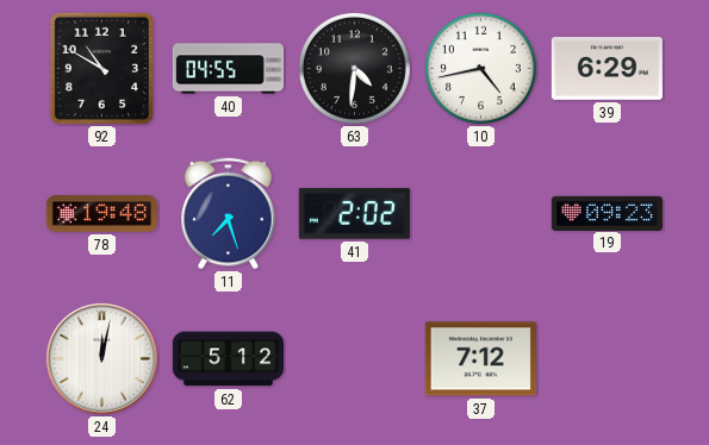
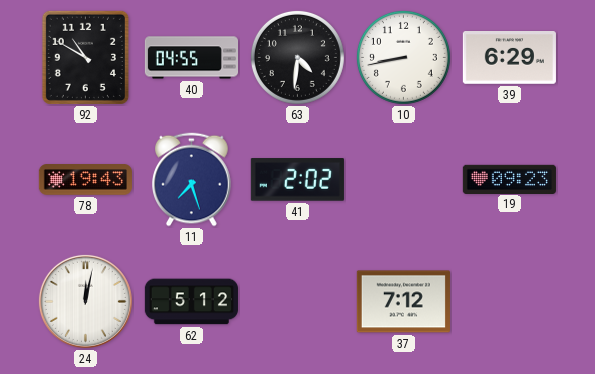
10: 4:43 -> 8:43
78: 19:48 -> 19:43
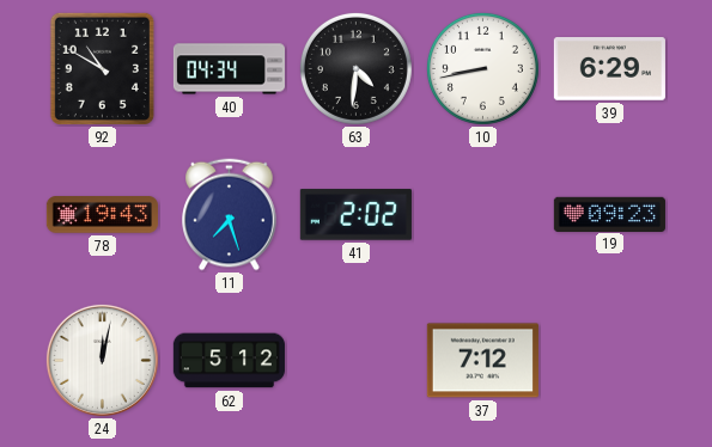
40: 04:55 -> 04:34
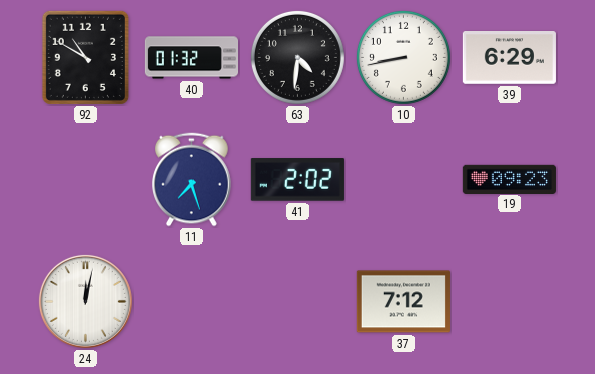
40: 04:34 -> 01:32
78: 19:43 -> none
62: 5:12 -> none
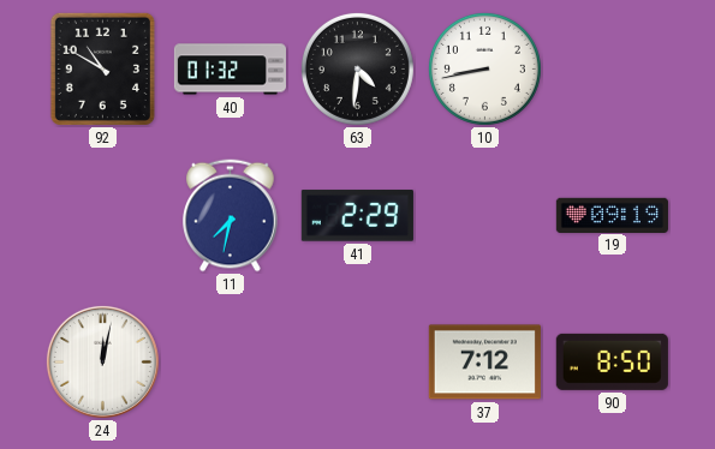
39: 6:29 -> none
11: 7:27 -> 7:32
41: 2:02 -> 2:29
19: 09:23 -> 09:19
90: none -> 8:50
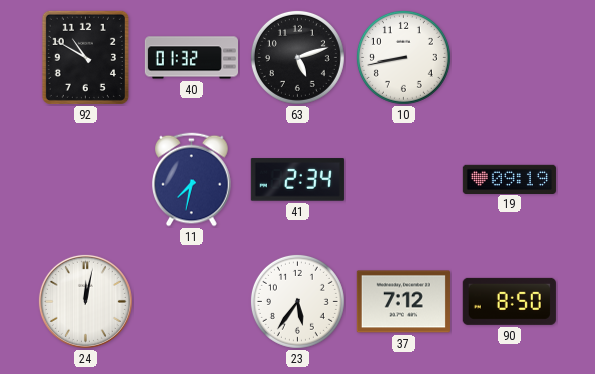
63: 4:31 -> 5:12
41: 2:29 -> 2:34
23: none -> 5:36
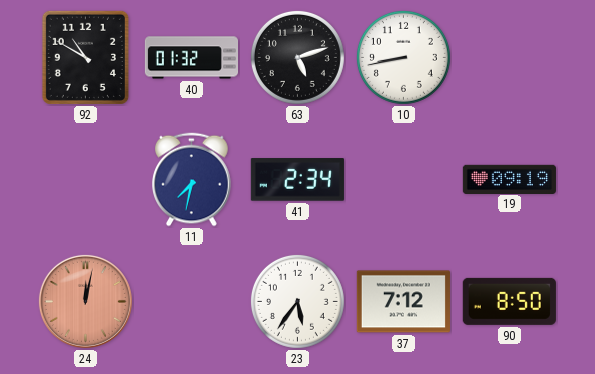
24 dial: white -> salmon
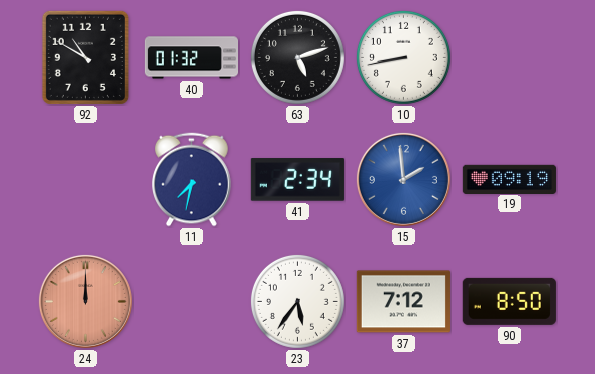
15: none -> 1:59
24: 12:02 -> 12:00
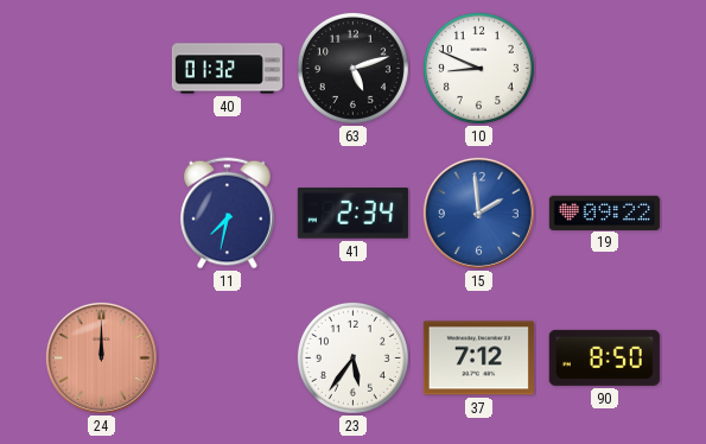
92: 10:50 -> none
10: 8:43 -> 8:49
19: 09:19 -> 09:22
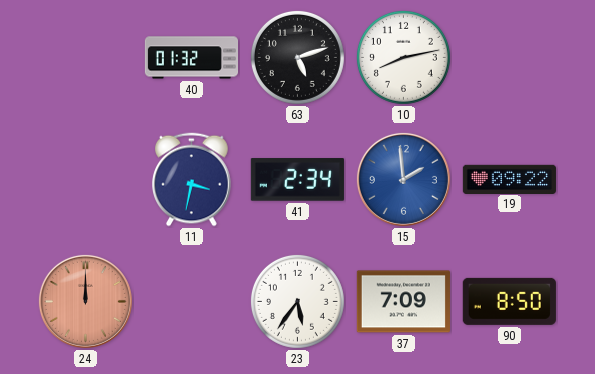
10: 8:49 -> 8:13
11: 7:32 -> 3:32
37: 7:12 -> 7:09
